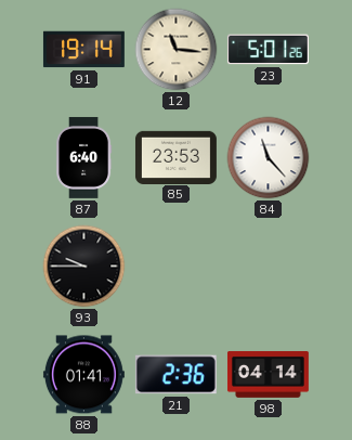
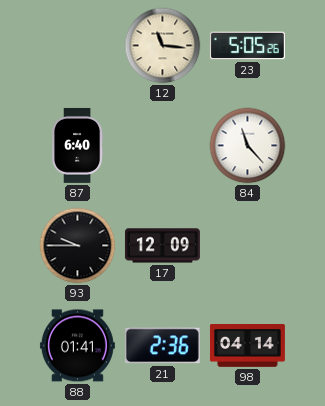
91: 19:14 -> none
23: 5:01 -> 5:05
85: 23:53 -> none
17: none -> 12:09
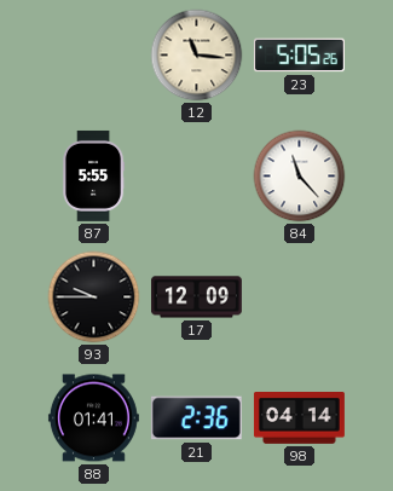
87: 6:40 -> 5:55
